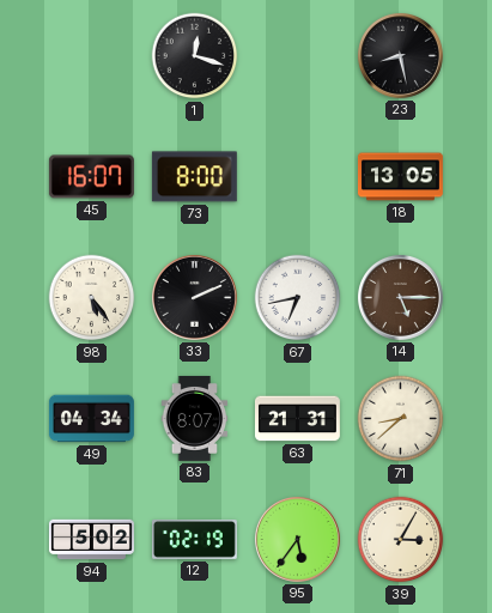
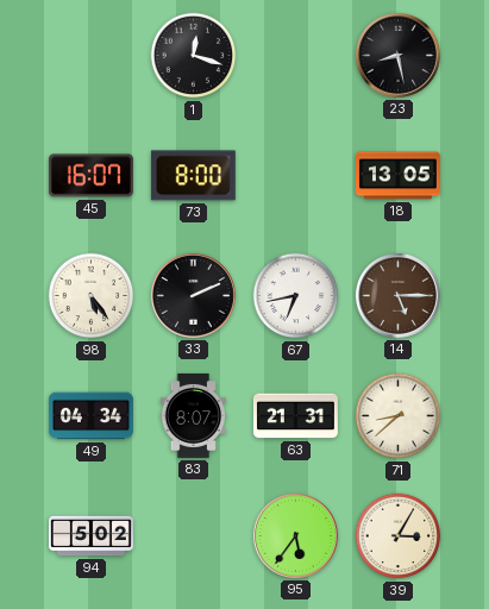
12: 02:19 -> none
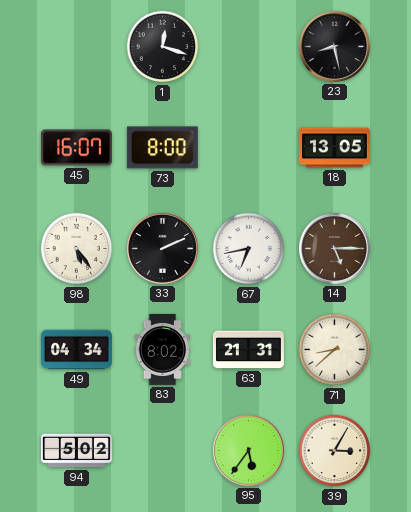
83: 8:07 -> 8:02
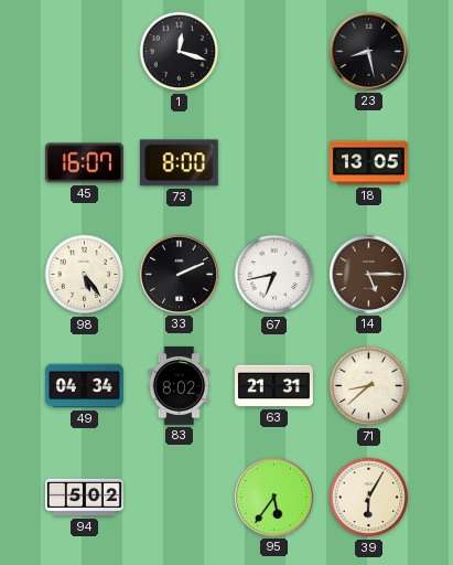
39: 3:05 -> 6:05
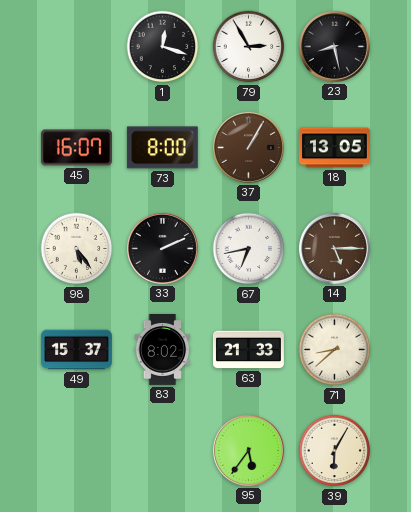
79: none -> 2:55
37: none -> 1:05
49: 04:34 -> 15:37
63: 21:31 -> 21:33
94: 5:02 -> none
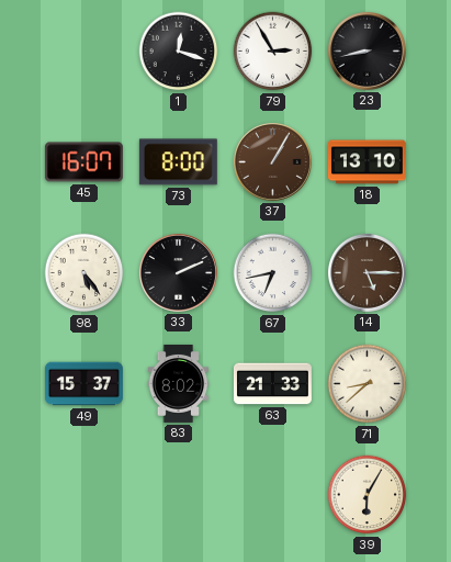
23: 8:28 -> 8:43
18: 13:05 -> 13:10
95: 5:36 -> none
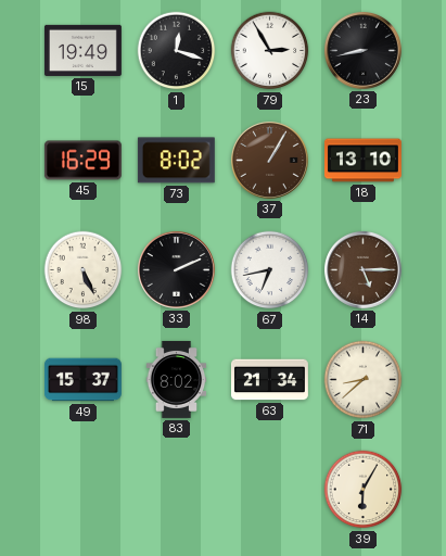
15: none -> 19:49
45: 16:07 -> 16:29
73: 8:00 -> 8:02
98: 5:24 -> 5:26
63: 21:33 -> 21:34
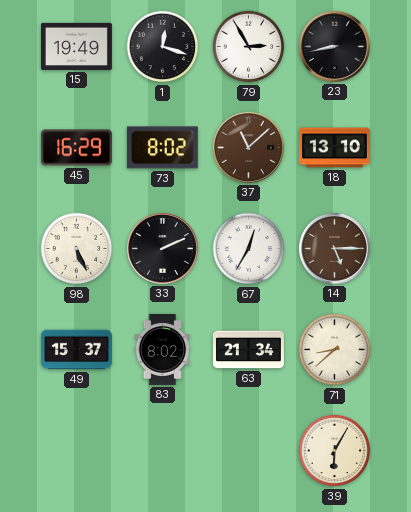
37: 1:05 -> 11:08
67: 6:43 -> 12:35
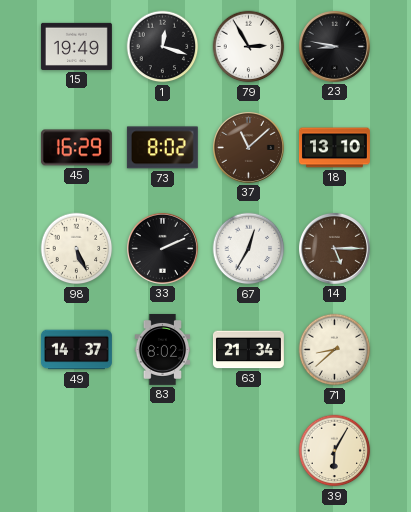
23: 8:43 -> 8:47
49: 15:37 -> 14:37
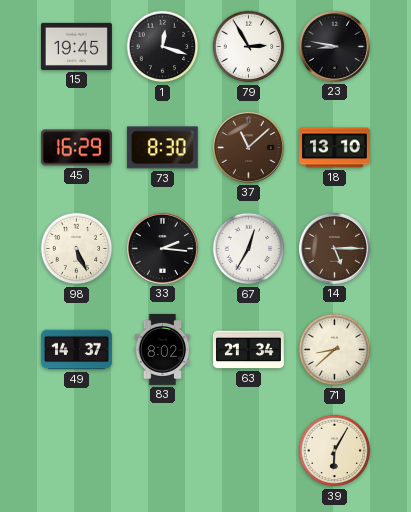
15: 19:49 -> 19:45
73: 8:02 -> 8:30
33: 2:11 -> 2:16
